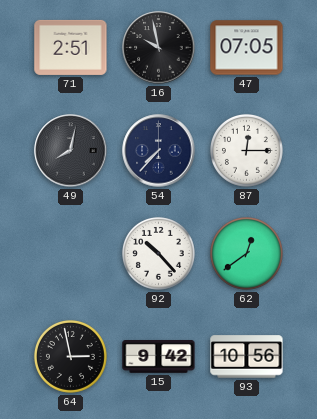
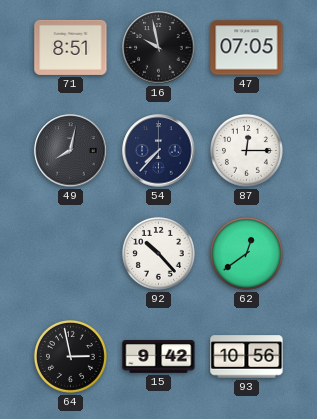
71: 2:51 -> 8:51
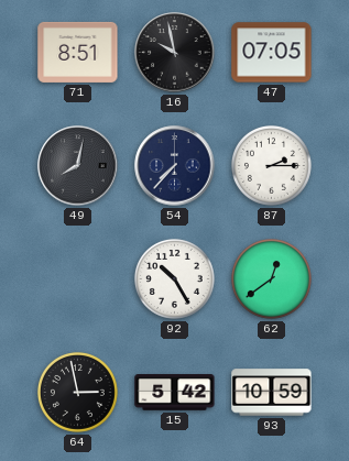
87: 12:15 -> 2:15
92: 10:23 -> 10:25
15: 9:42 -> 5:42
93: 10:56 -> 10:59
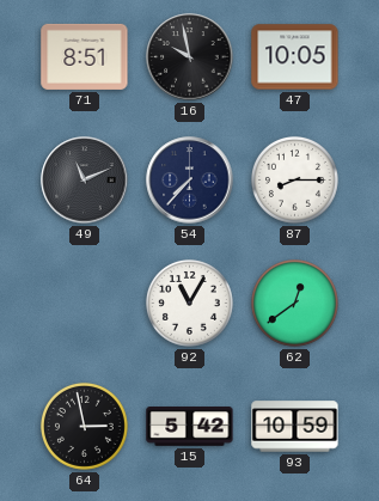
47: 07:05 -> 10:05
49: 8:02 -> 11:11
87: 2:15 -> 8:15
92: 10:25 -> 11:05
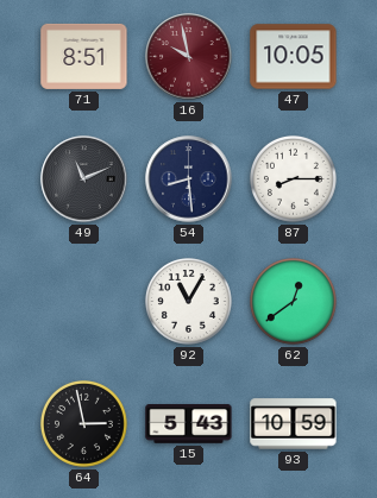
16 dial: black -> burgundy
54: 7:37 -> 8:29
15: 5:42 -> 5:43
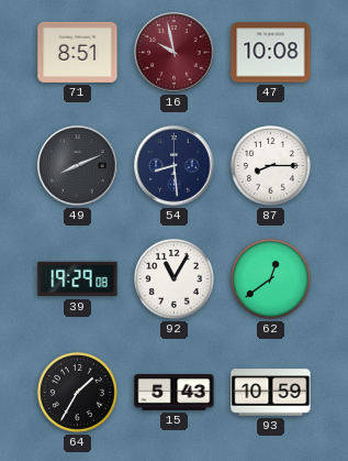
47: 10:05 -> 10:08
49: 11:11 -> 8:11
39: none -> 19:29
64: 2:58 -> 1:35
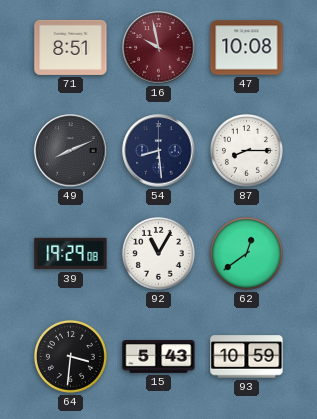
64: 1:35 -> 3:31
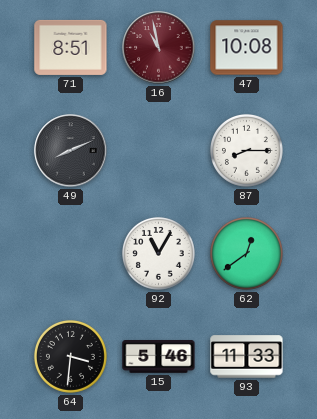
16: 9:58 -> 10:58
54: 8:29 -> none
39: 19:29 -> none
15: 5:43 -> 5:46
93: 10:59 -> 11:33
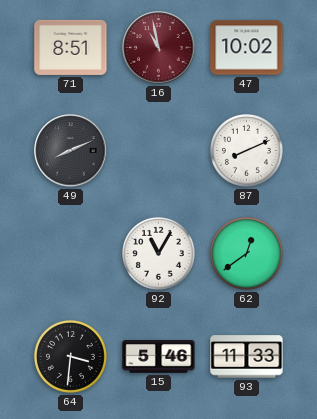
47: 10:08 -> 10:02
87: 8:15 -> 8:11
